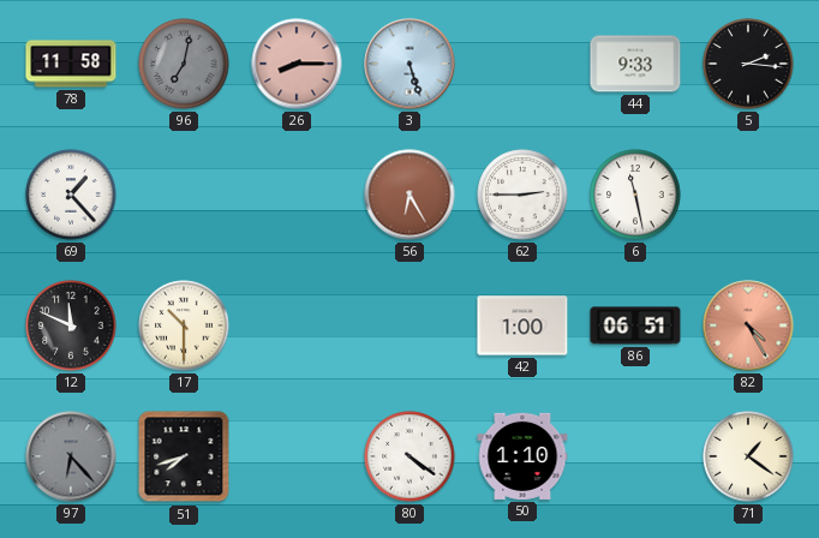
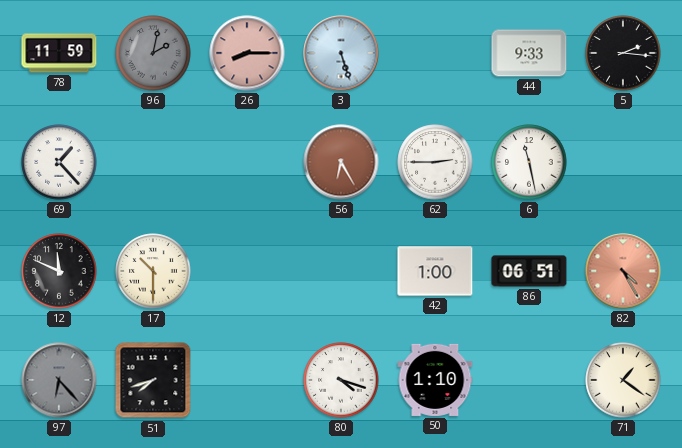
78: 11:58 -> 11:59
96: 7:02 -> 2:02
80: 4:21 -> 4:18
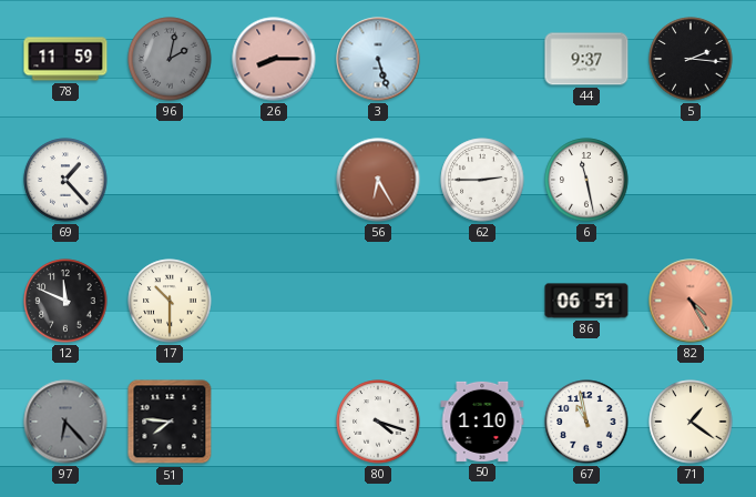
44: 9:33 -> 9:37
42: 1:00 -> none
51: 7:42 -> 7:46
67: none -> 10:58
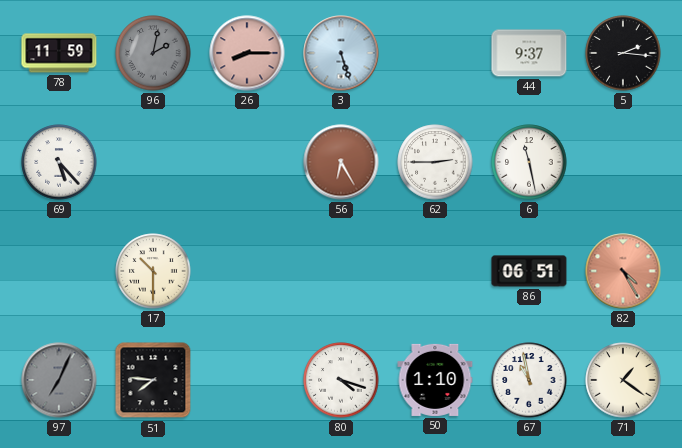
69: 1:23 -> 5:23
12: 11:49 -> none
97: 6:23 -> 7:04
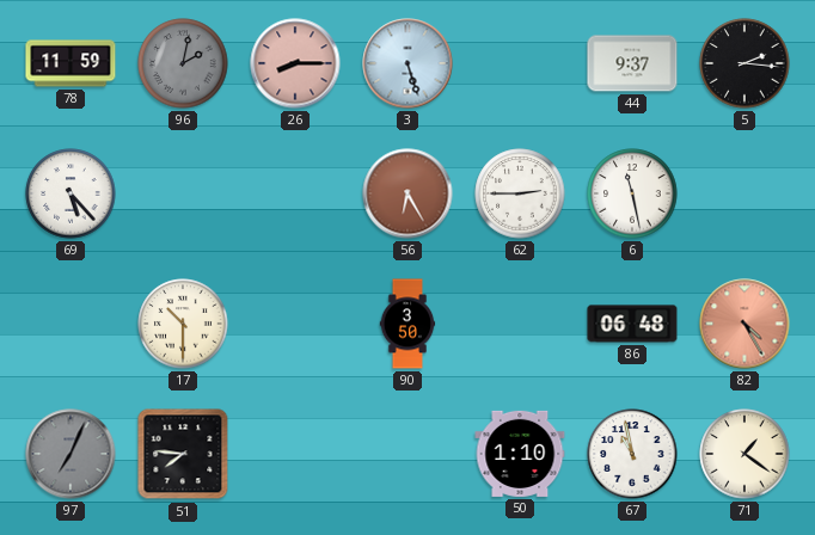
90: none -> 3:50
86: 06:51 -> 06:48
80: 4:18 -> none
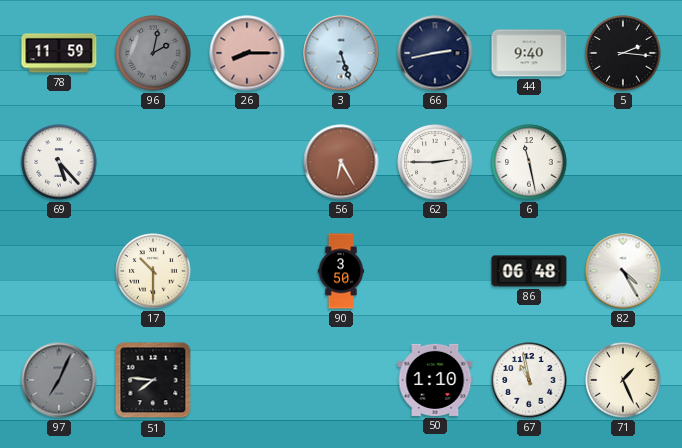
66: none -> 2:43
44: 9:37 -> 9:40
82 dial: salmon -> white
71: 1:21 -> 1:26
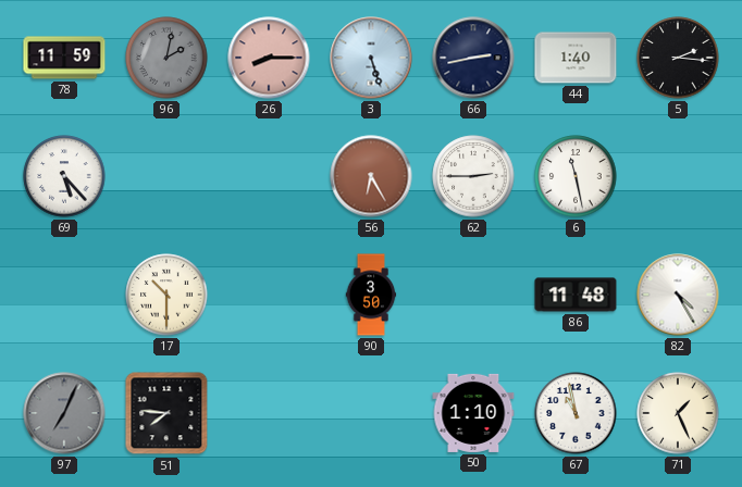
44: 9:40 -> 1:40
86: 06:48 -> 11:48
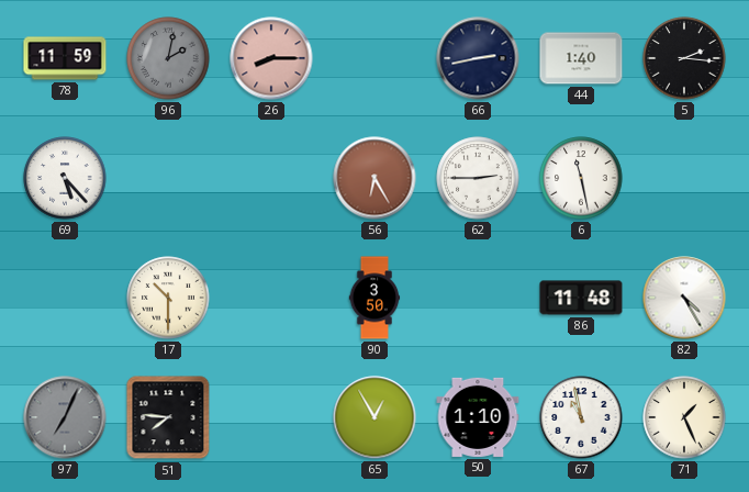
3: 5:27 -> none
65: none -> 12:55
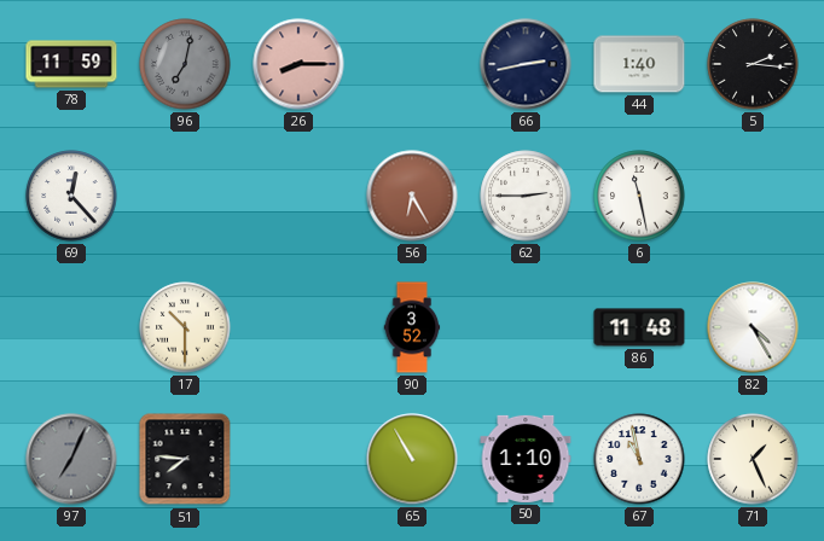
96: 2:02 -> 7:02
69: 5:23 -> 12:23
90: 3:50 -> 3:52
65: 12:55 -> 10:55
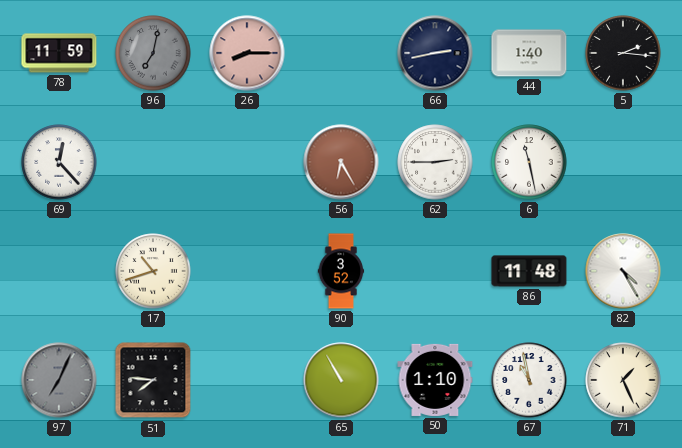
17: 10:30 -> 10:42
